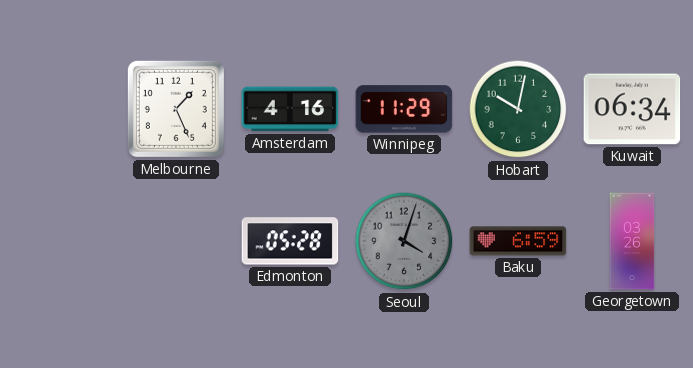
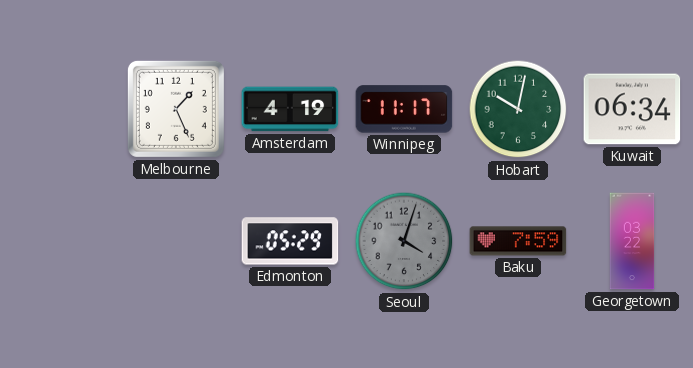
Amsterdam: 4:16 -> 4:19
Winnipeg: 11:29 -> 11:17
Edmonton: 05:28 -> 05:29
Baku: 6:59 -> 7:59
Georgetown: 03:26 -> 03:22
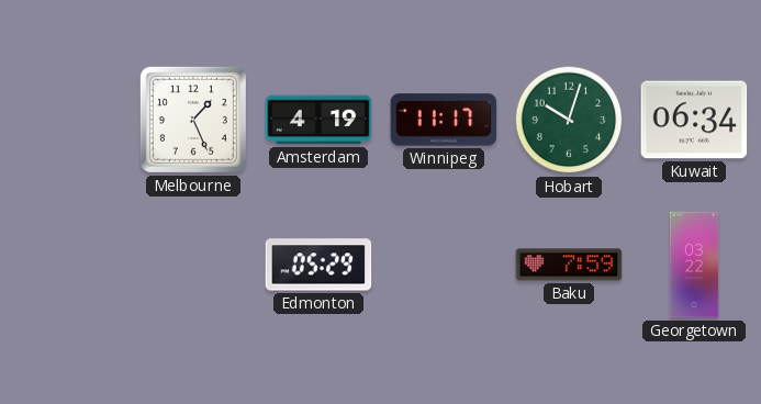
Hobart: 10:02 -> 10:03
Seoul: 4:03 -> none
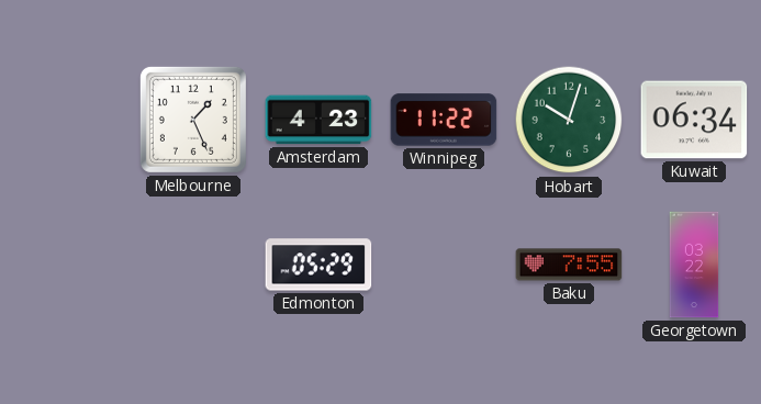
Amsterdam: 4:19 -> 4:23
Winnipeg: 11:17 -> 11:22
Baku: 7:59 -> 7:55
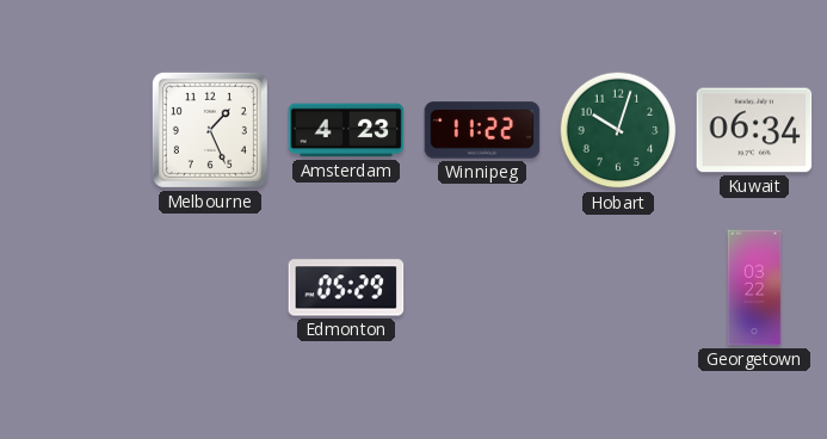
Baku: 7:55 -> none
